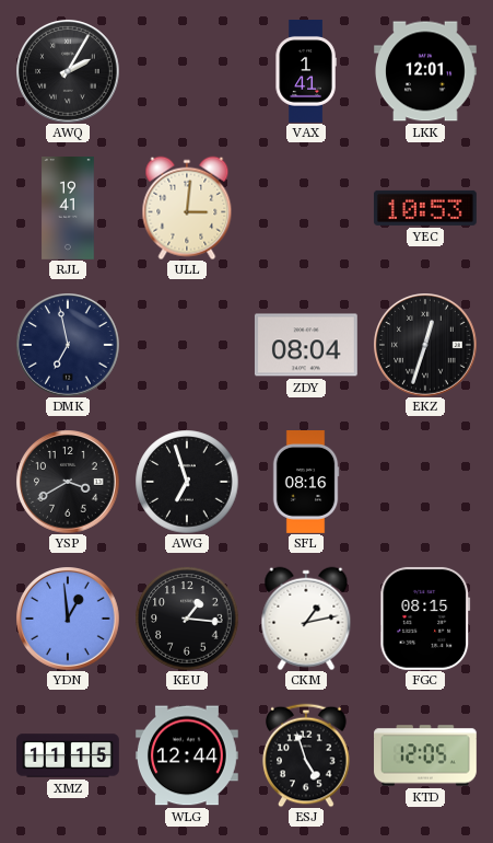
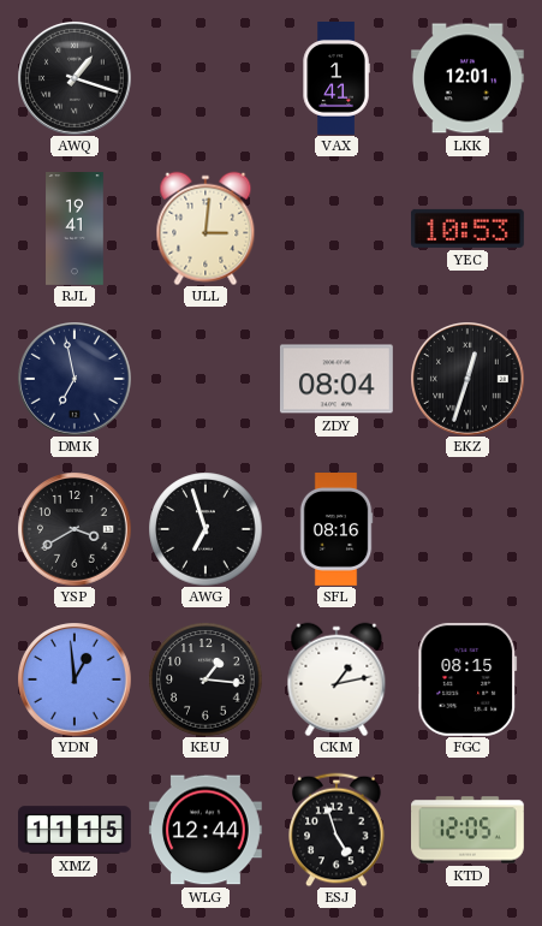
AWQ: 2:05 -> 1:18
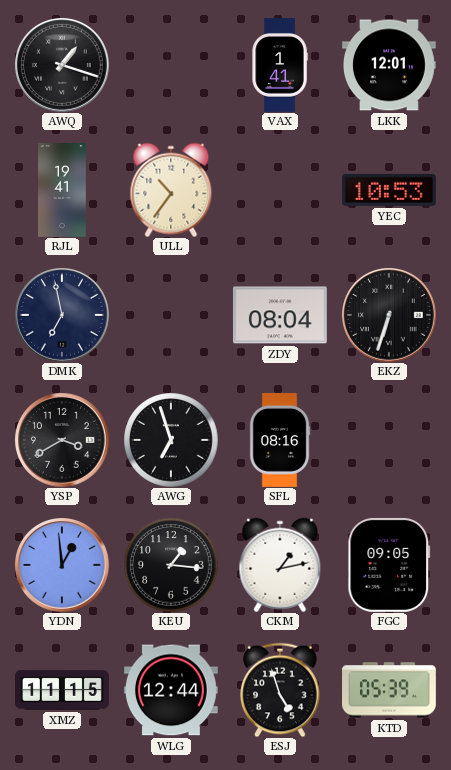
ULL: 3:01 -> 10:36
EKZ: 12:33 -> 6:33
FGC: 08:15 -> 09:05
KTD: 12:05 -> 05:39
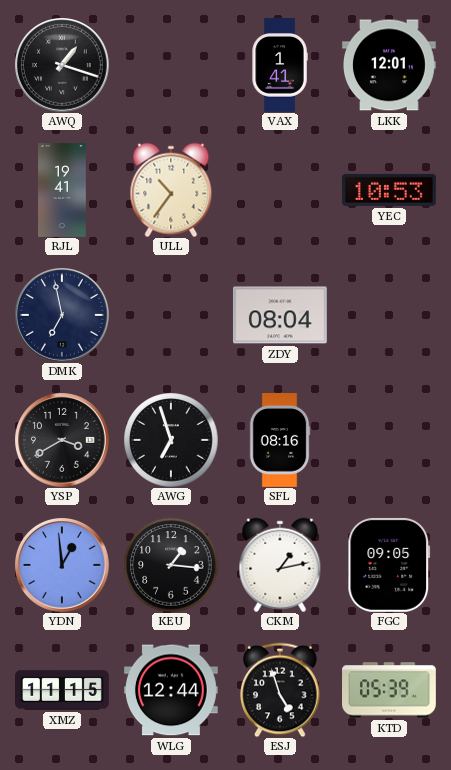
EKZ: 6:33 -> none
